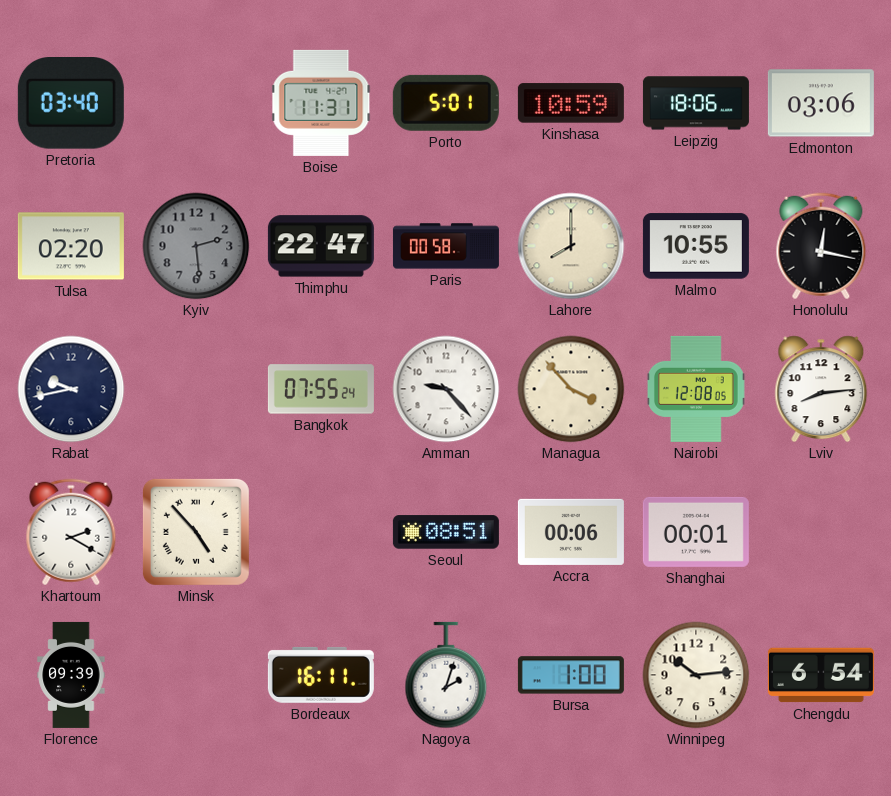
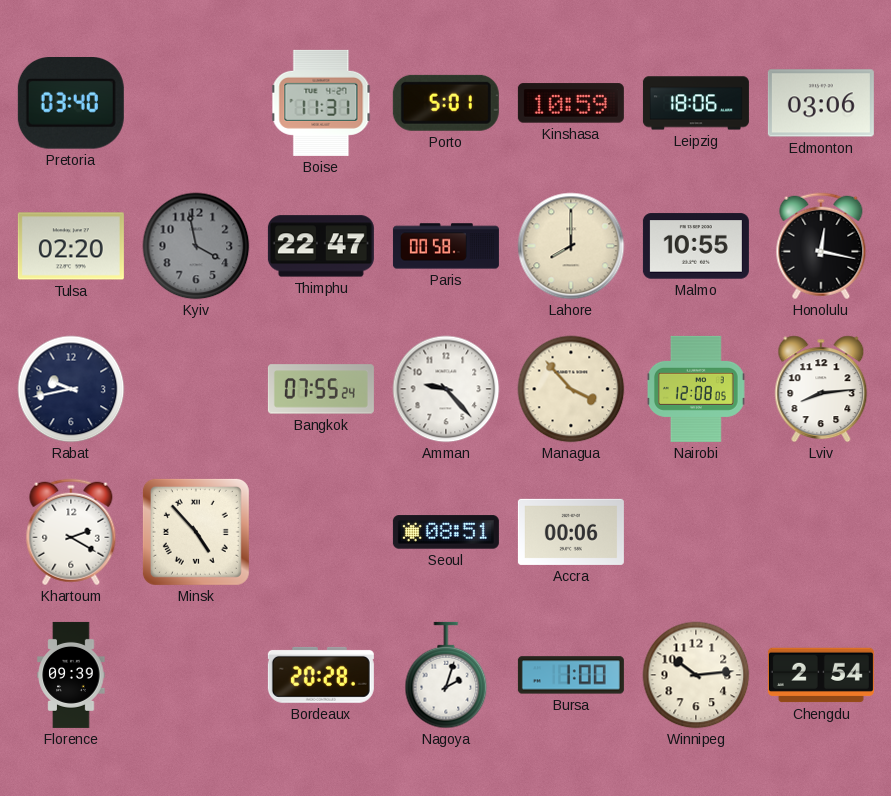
Kyiv: 2:29 -> 3:58
Shanghai: 00:01 -> none
Bordeaux: 16:11 -> 20:28
Chengdu: 6:54 -> 2:54
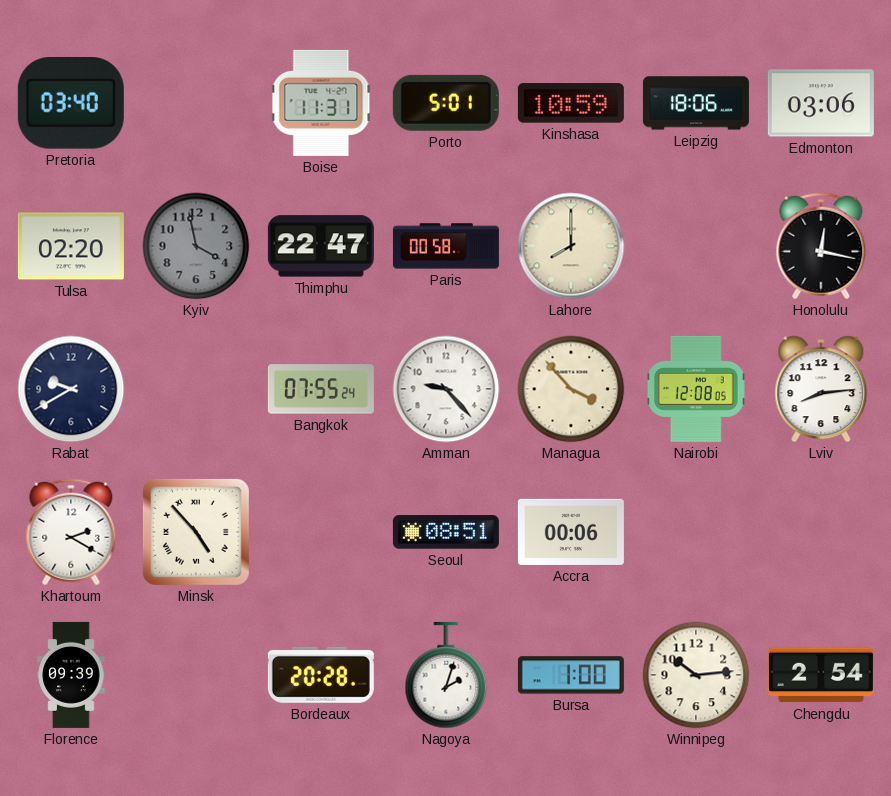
Malmo: 10:55 -> none
Rabat: 9:43 -> 9:40
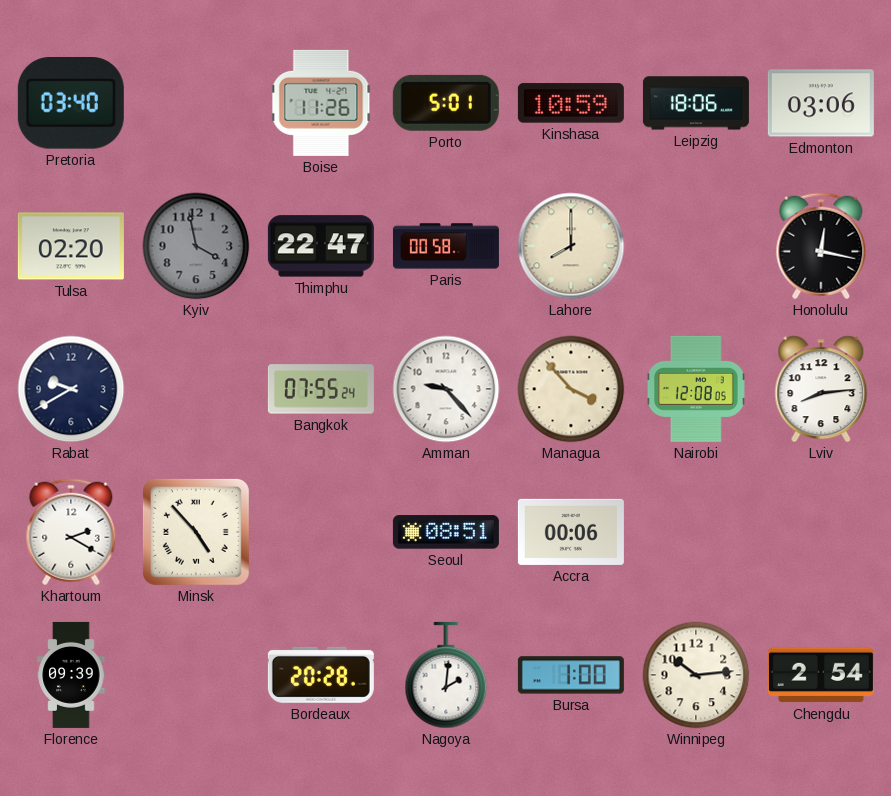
Boise: 11:31 -> 11:26
Nagoya: 2:03 -> 2:01
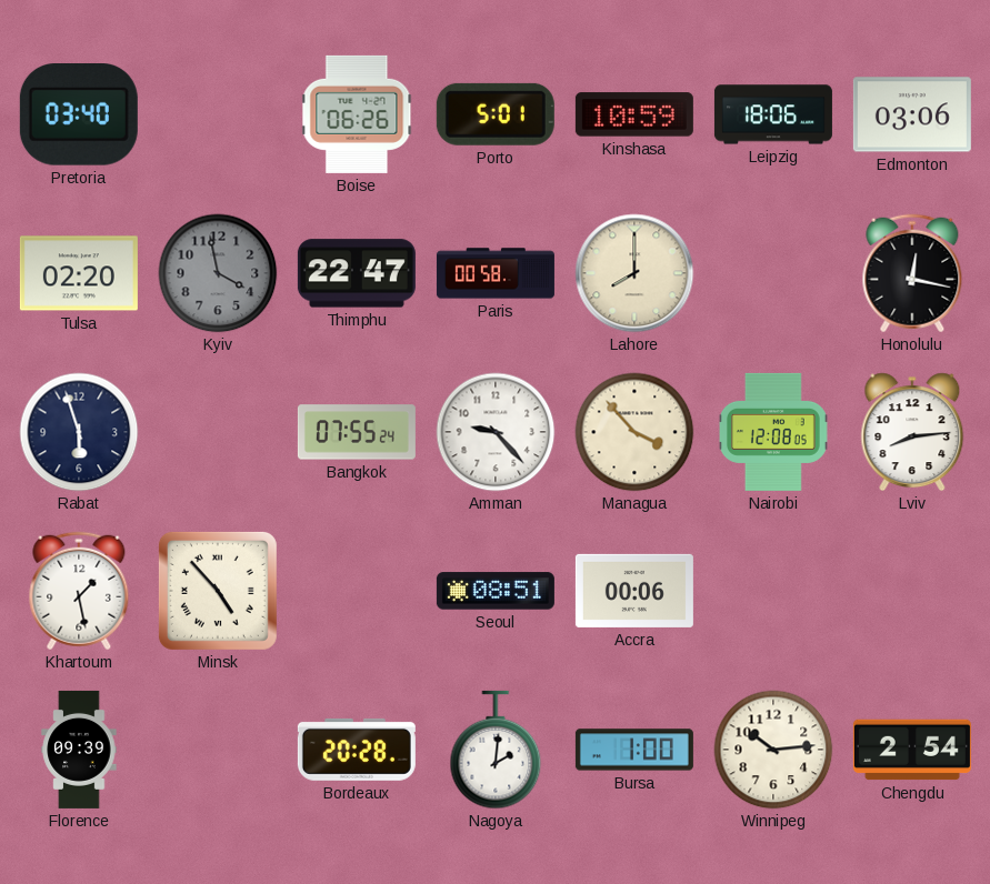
Boise: 11:26 -> 06:26
Rabat: 9:40 -> 5:57
Khartoum: 2:20 -> 1:28
